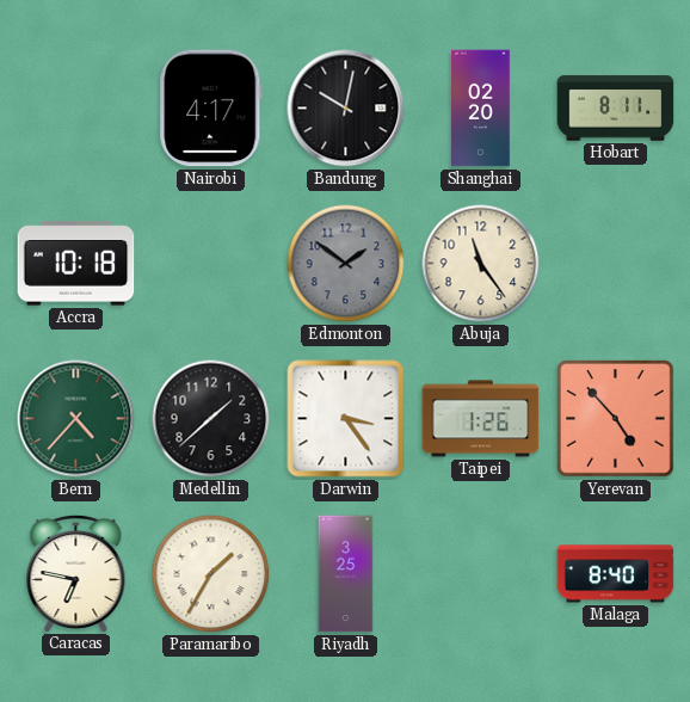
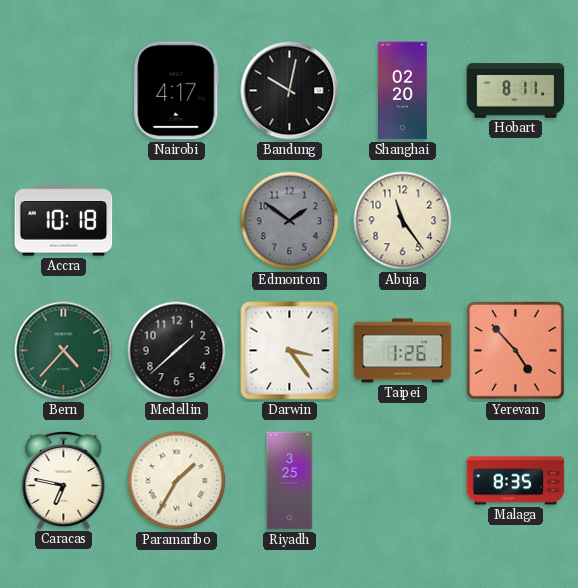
Malaga: 8:40 -> 8:35
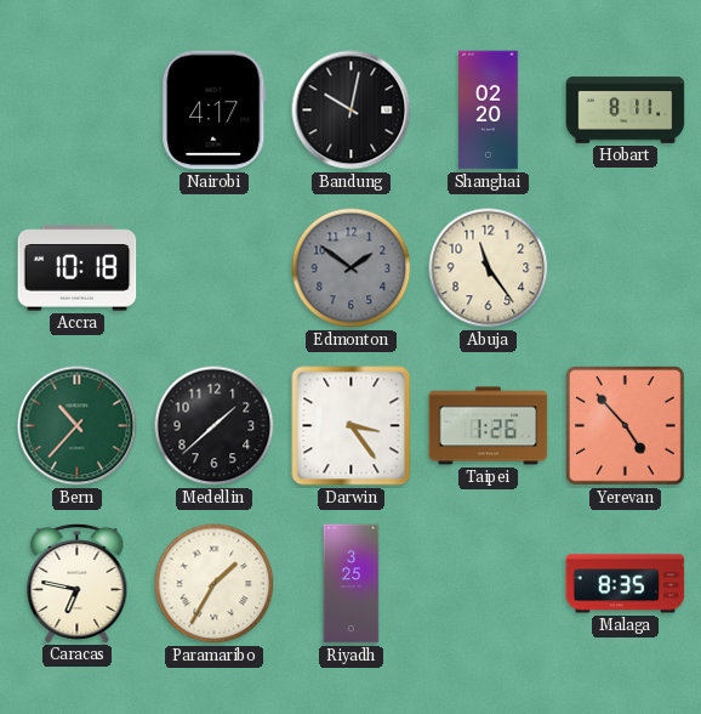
Bern: 4:37 -> 10:37
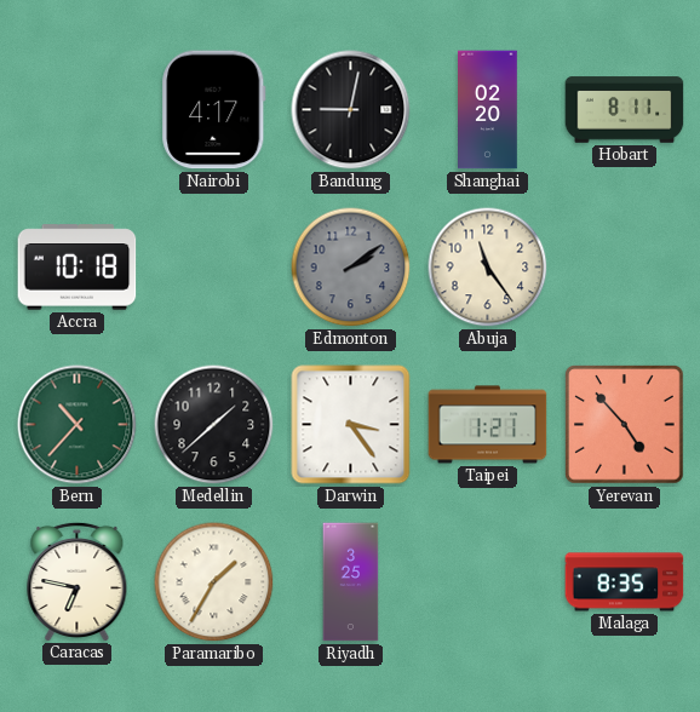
Bandung: 10:02 -> 9:02
Edmonton: 1:51 -> 2:09
Taipei: 1:26 -> 1:21
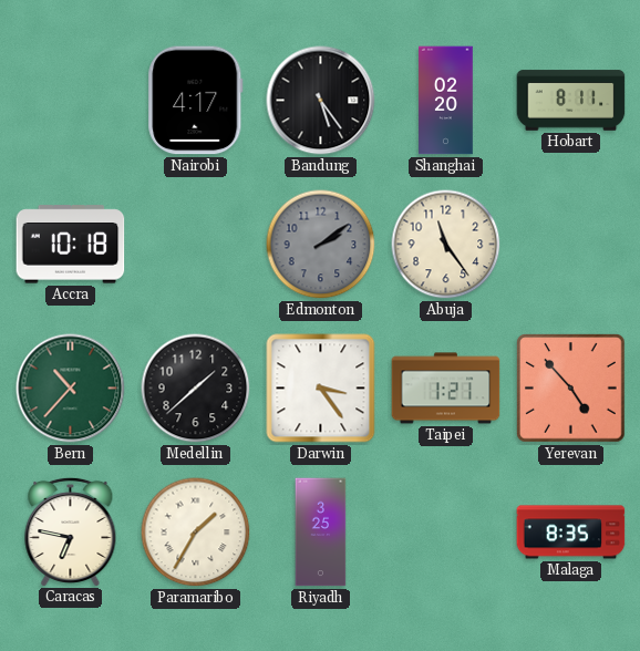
Bandung: 9:02 -> 5:24
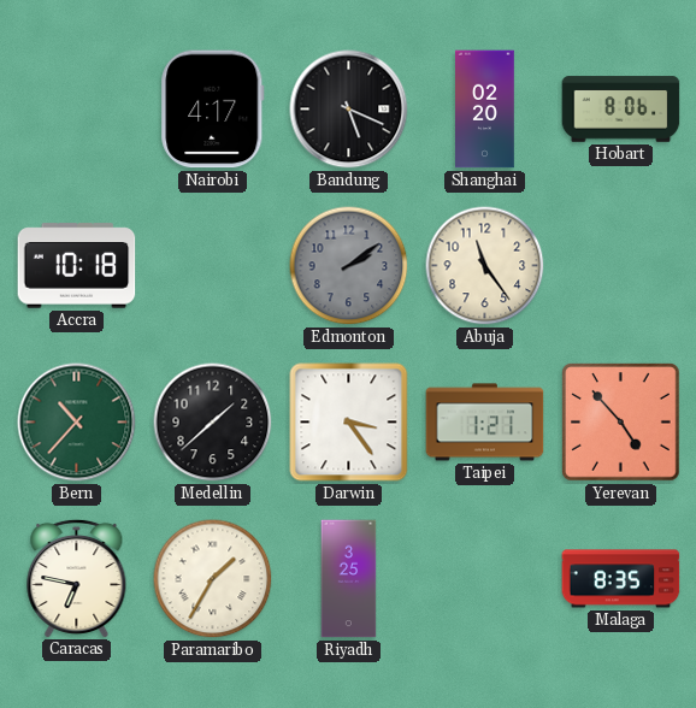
Bandung: 5:24 -> 5:19
Hobart: 8:11 -> 8:06
